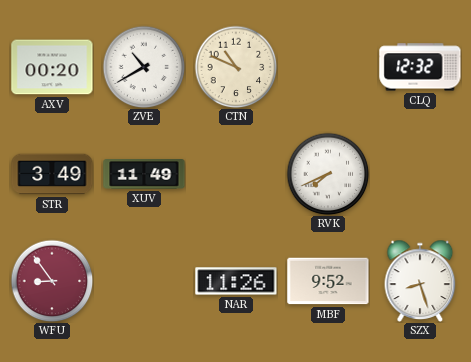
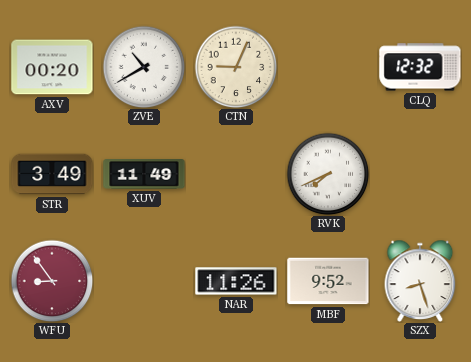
CTN: 10:49 -> 9:04
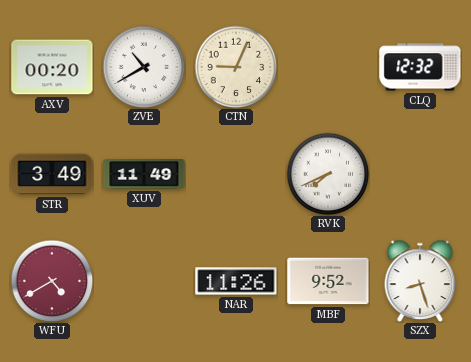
WFU: 8:54 -> 4:40
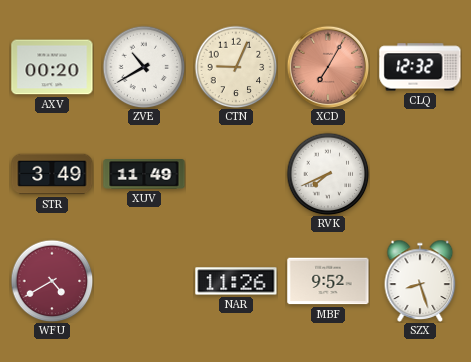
XCD: none -> 7:05
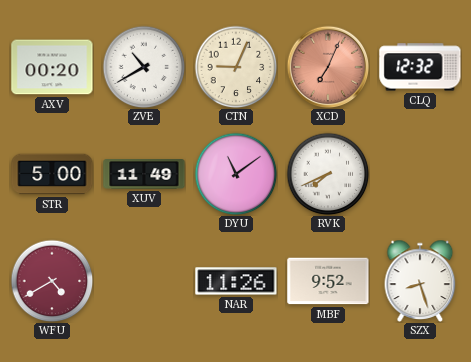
XCD: 7:05 -> 7:04
STR: 3:49 -> 5:00
DYU: none -> 11:09
